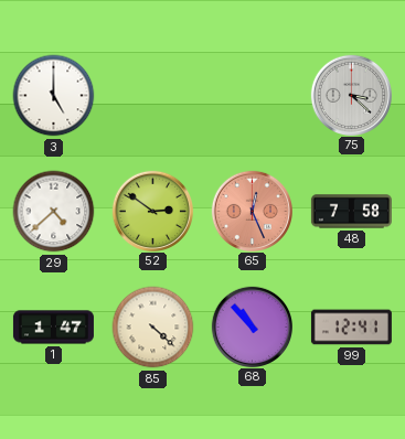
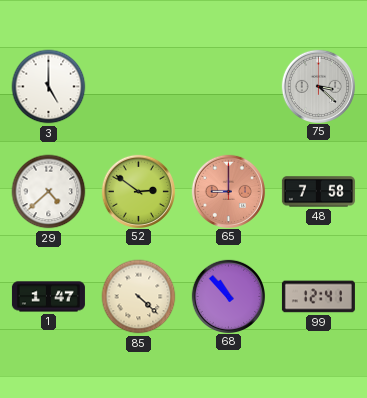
65: 12:26 -> 9:00
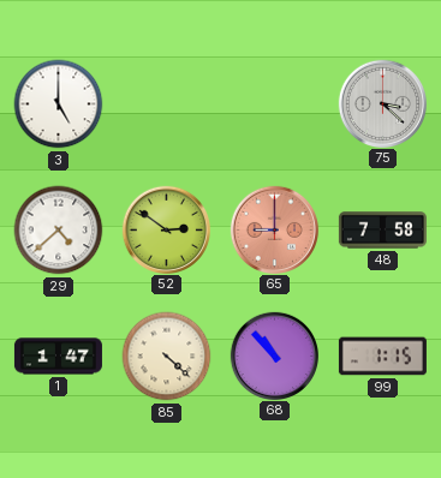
99: 12:41 -> 1:15
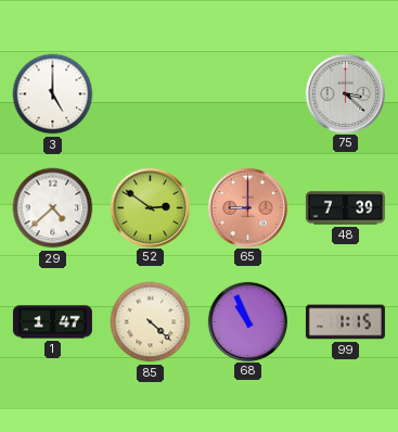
48: 7:58 -> 7:39
68: 10:53 -> 10:56
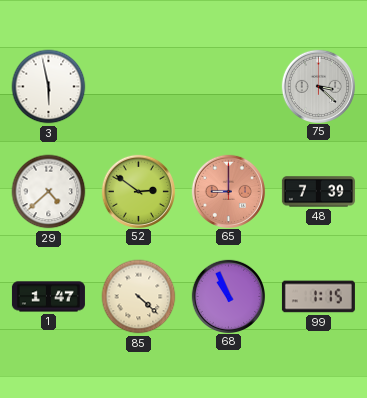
3: 5:00 -> 5:58
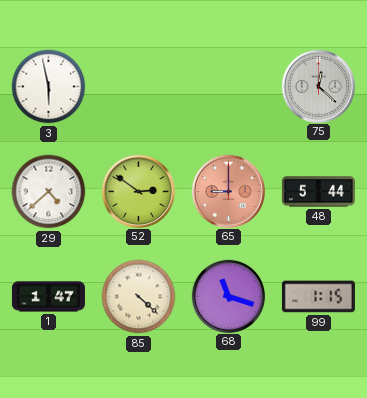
75: 3:22 -> 12:22
48: 7:39 -> 5:44
68: 10:56 -> 11:18
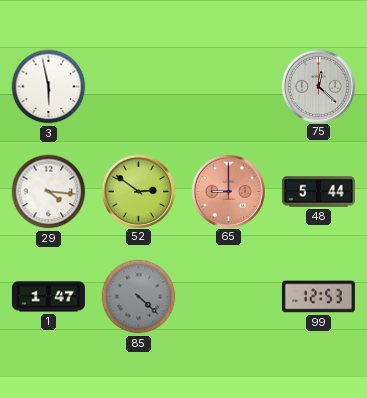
29: 4:38 -> 4:16
85 dial: cream -> grey
68: 11:18 -> none
99: 1:15 -> 12:53
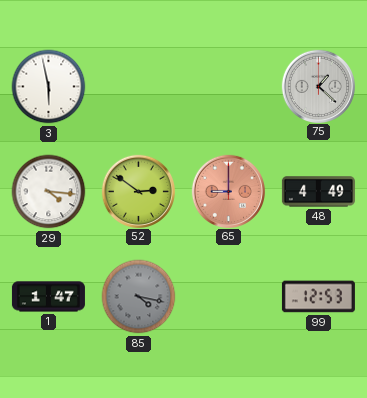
75: 12:22 -> 1:22
48: 5:44 -> 4:49
85: 4:22 -> 4:17
